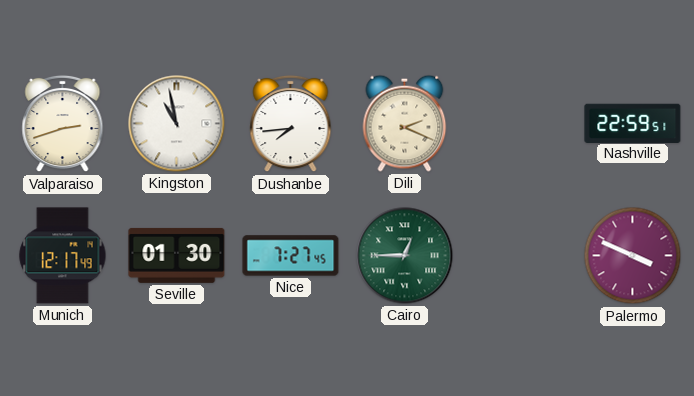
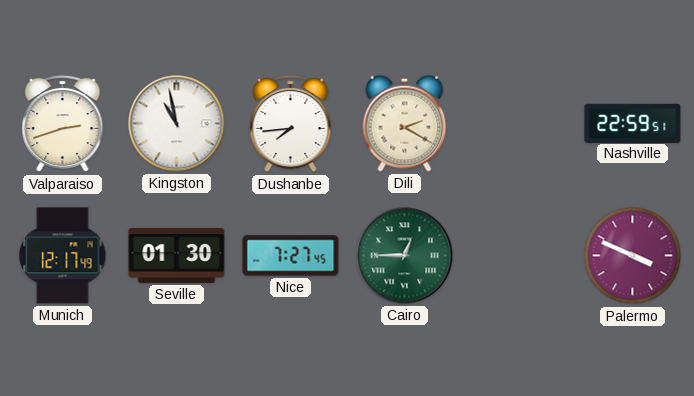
Dili: 2:19 -> 2:20
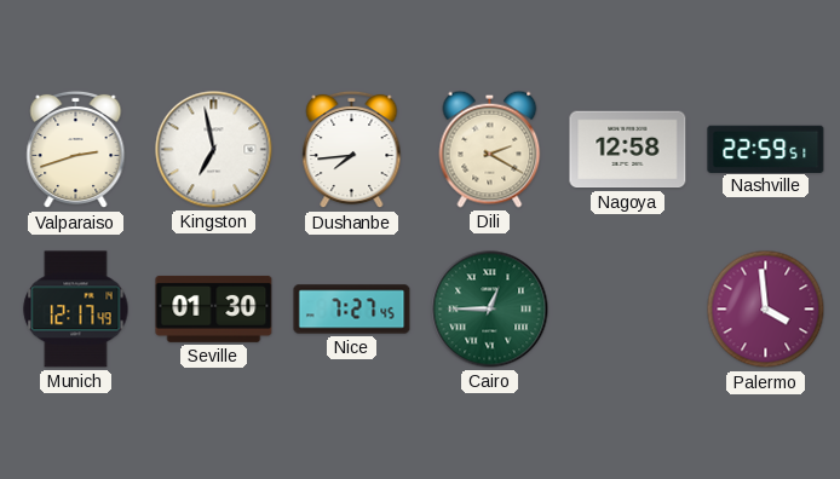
Kingston: 10:58 -> 6:58
Nagoya: none -> 12:58
Palermo: 3:49 -> 3:59
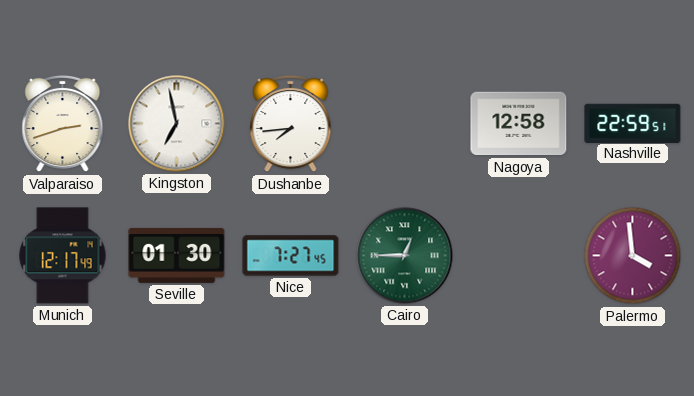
Dili: 2:20 -> none
